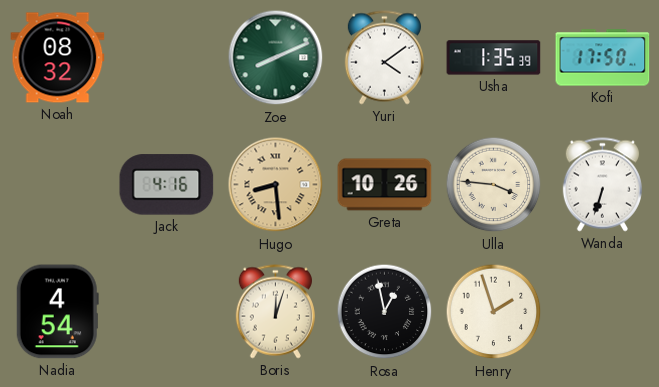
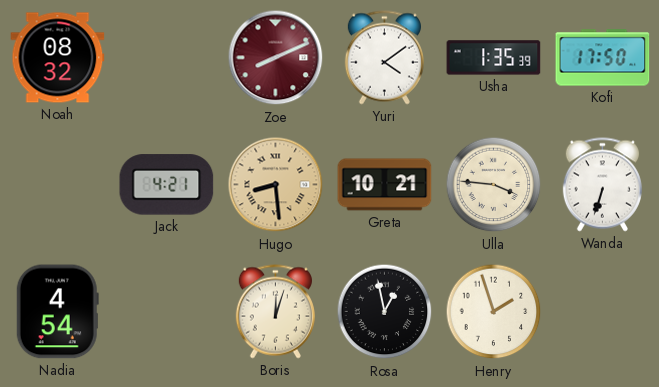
Zoe dial: green -> burgundy
Jack: 4:16 -> 4:21
Greta: 10:26 -> 10:21
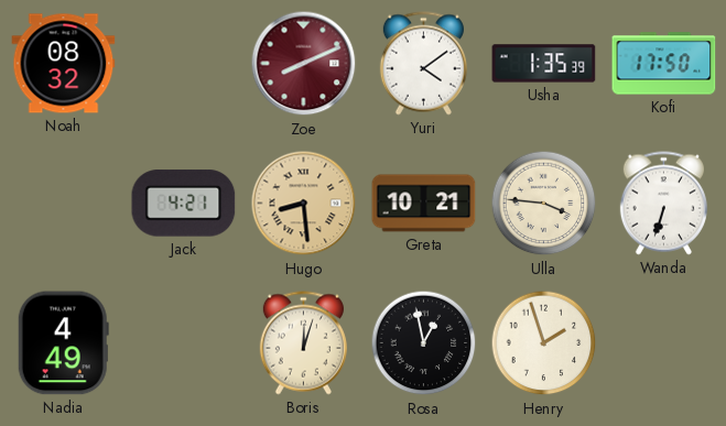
Nadia: 4:54 -> 4:49
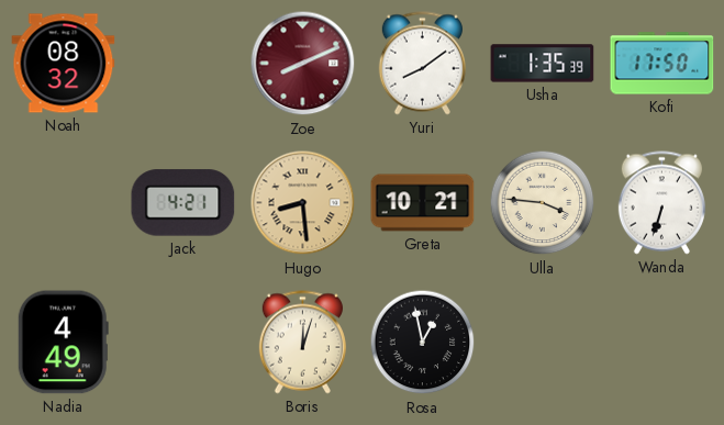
Yuri: 4:09 -> 8:09
Henry: 1:57 -> none
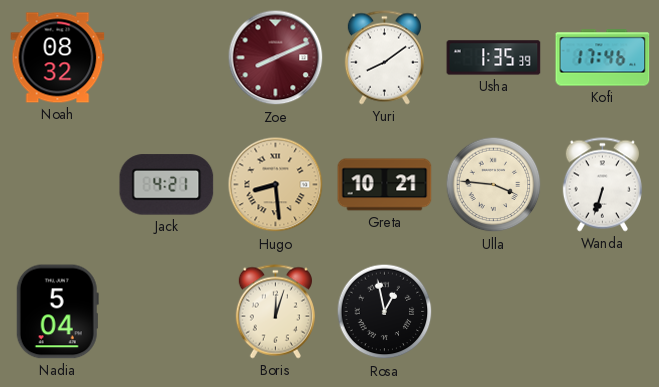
Kofi: 17:50 -> 17:46
Nadia: 4:49 -> 5:04
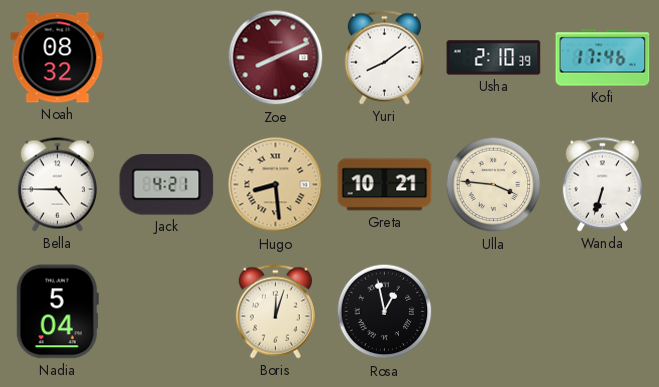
Usha: 1:35 -> 2:10
Bella: none -> 4:45
